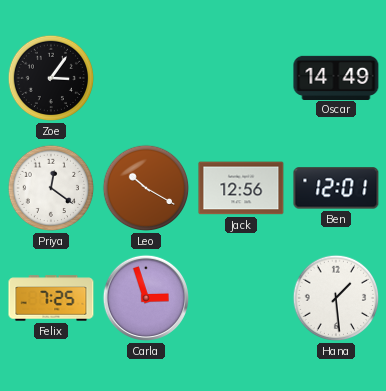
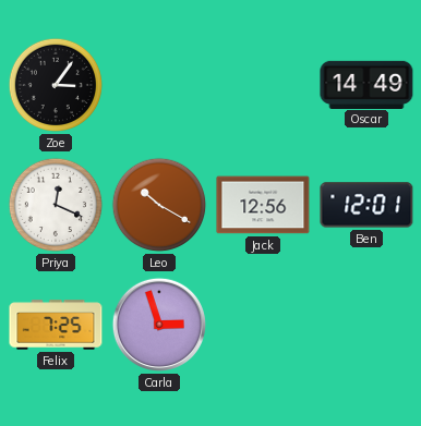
Priya: 12:21 -> 12:19
Hana: 1:29 -> none
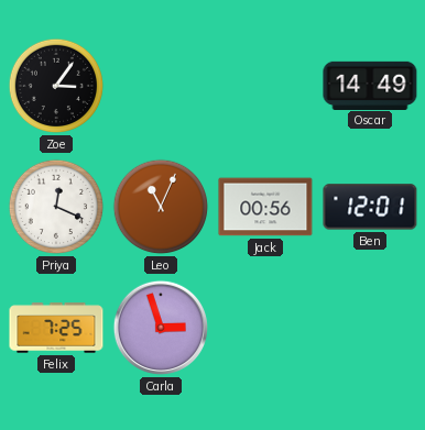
Leo: 10:20 -> 11:04
Jack: 12:56 -> 00:56
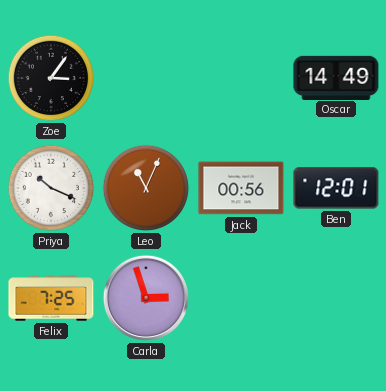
Priya: 12:19 -> 10:19
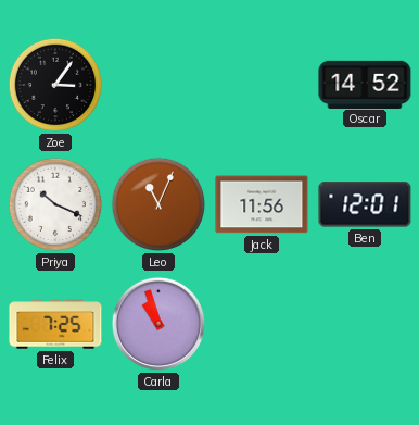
Oscar: 14:49 -> 14:52
Jack: 00:56 -> 11:56
Carla: 2:57 -> 10:57
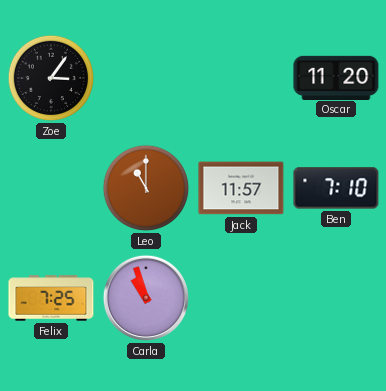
Oscar: 14:52 -> 11:20
Priya: 10:19 -> none
Leo: 11:04 -> 11:00
Jack: 11:56 -> 11:57
Ben: 12:01 -> 7:10
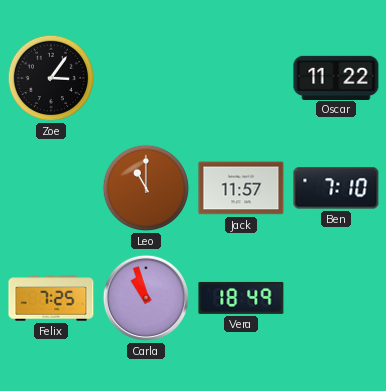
Oscar: 11:20 -> 11:22
Vera: none -> 18:49
